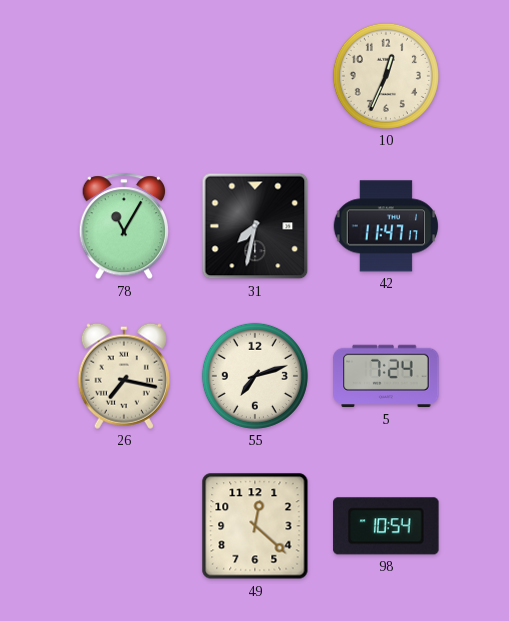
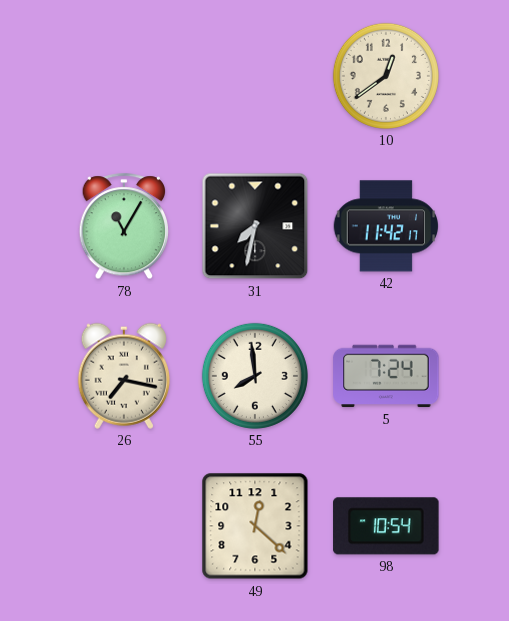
10: 12:34 -> 12:39
42: 11:47 -> 11:42
55: 7:12 -> 7:59
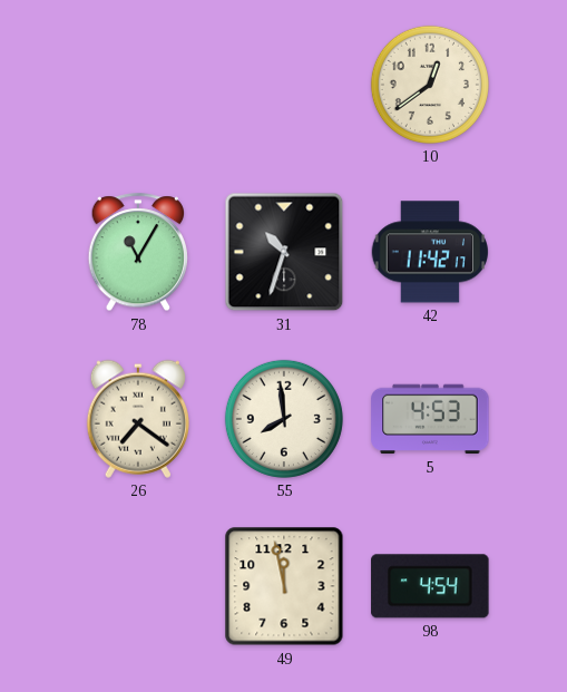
31: 7:32 -> 10:33
26: 7:17 -> 7:21
5: 7:24 -> 4:53
49: 12:22 -> 11:58
98: 10:54 -> 4:54
